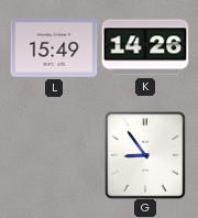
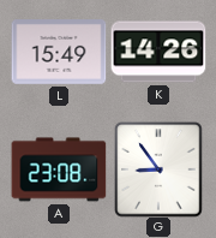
A: none -> 23:08
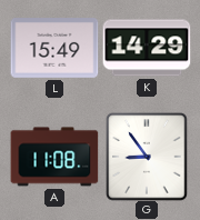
K: 14:26 -> 14:29
A: 23:08 -> 11:08
